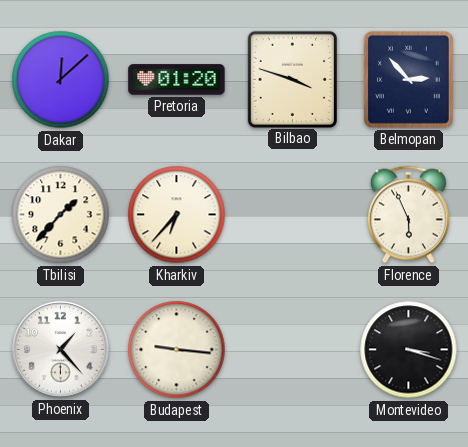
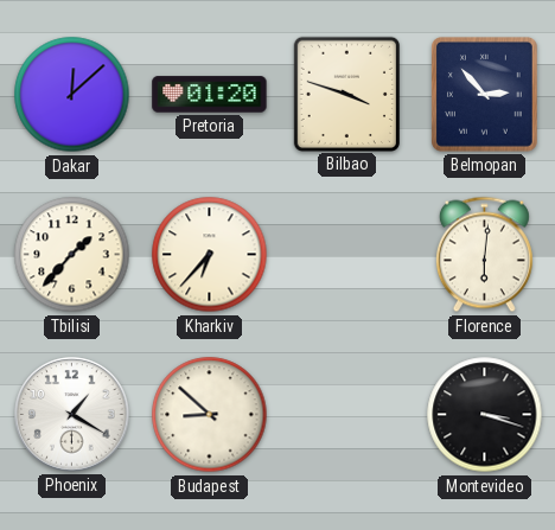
Florence: 5:56 -> 6:01
Phoenix: 1:23 -> 1:20
Budapest: 9:16 -> 8:52
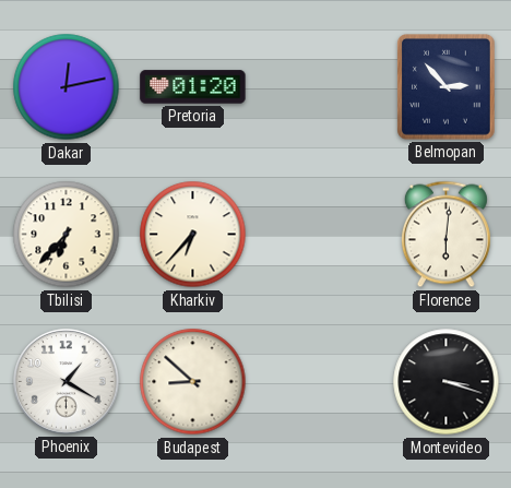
Dakar: 12:08 -> 12:13
Bilbao: 3:48 -> none
Tbilisi: 1:37 -> 6:37
